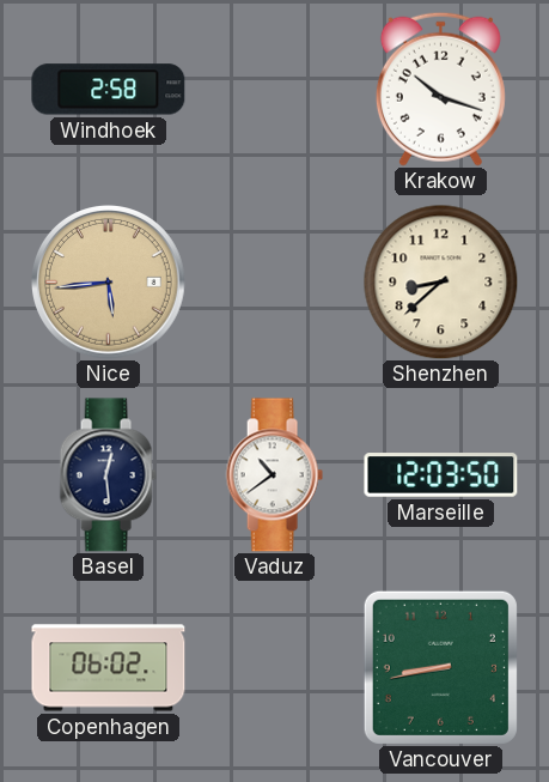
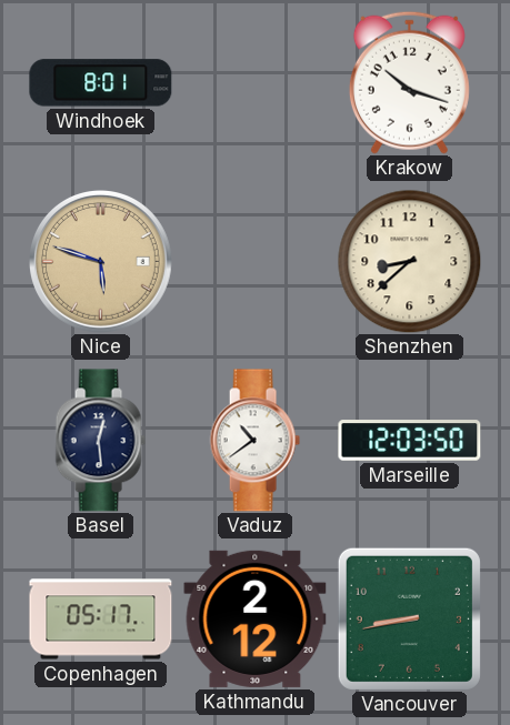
Windhoek: 2:58 -> 8:01
Nice: 5:44 -> 5:48
Copenhagen: 06:02 -> 05:17
Kathmandu: none -> 2:12
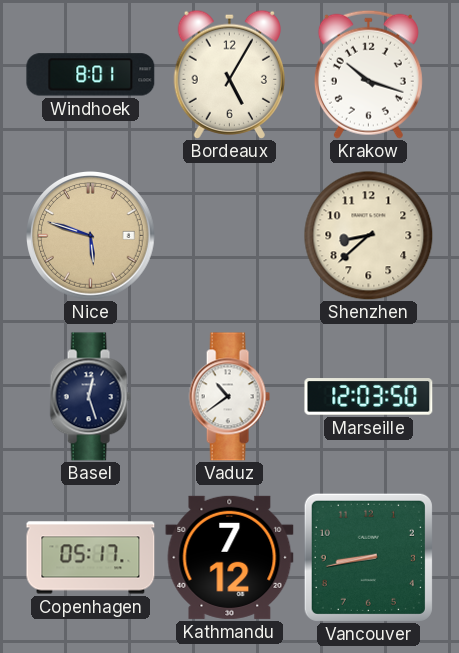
Bordeaux: none -> 5:05
Basel: 12:29 -> 12:27
Kathmandu: 2:12 -> 7:12
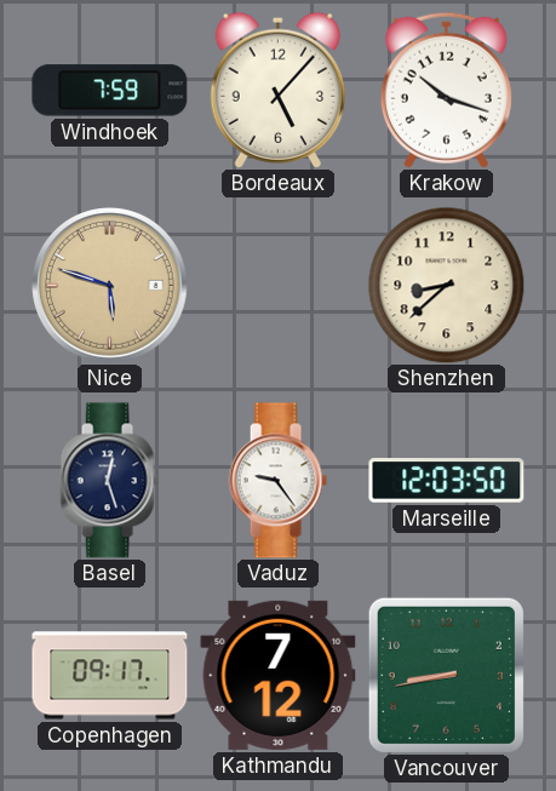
Windhoek: 8:01 -> 7:59
Bordeaux: 5:05 -> 5:07
Vaduz: 10:39 -> 9:24
Copenhagen: 05:17 -> 09:17
